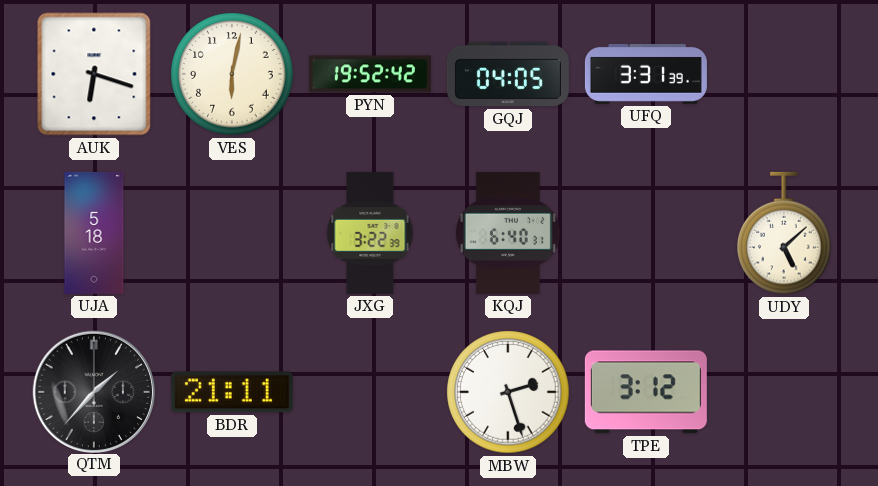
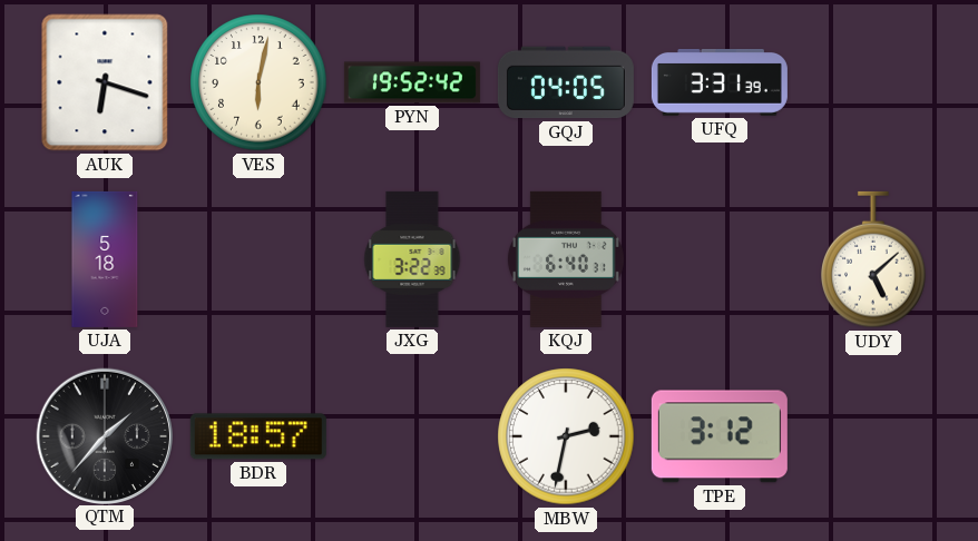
BDR: 21:11 -> 18:57
MBW: 2:27 -> 2:32
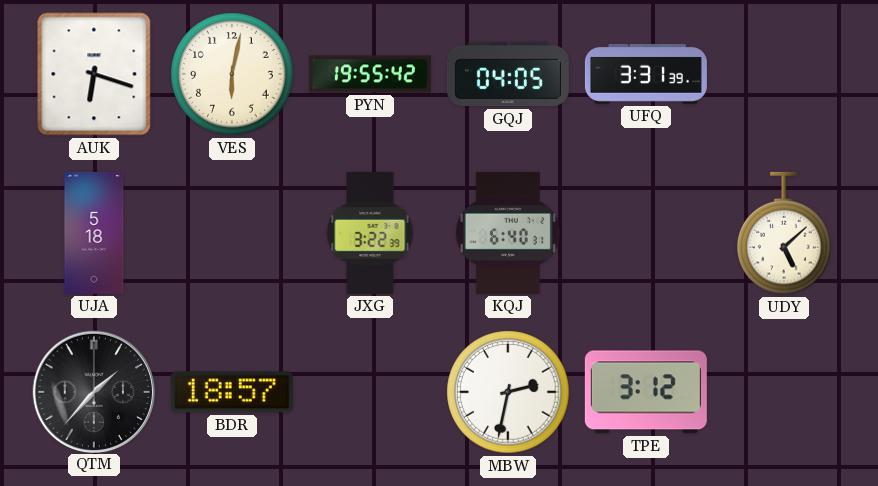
PYN: 19:52 -> 19:55
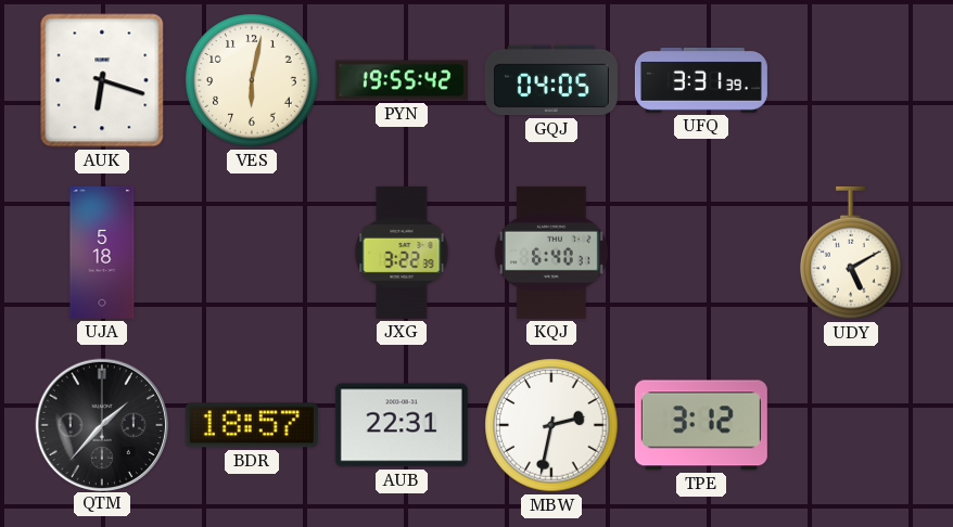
UDY: 5:08 -> 5:10
AUB: none -> 22:31
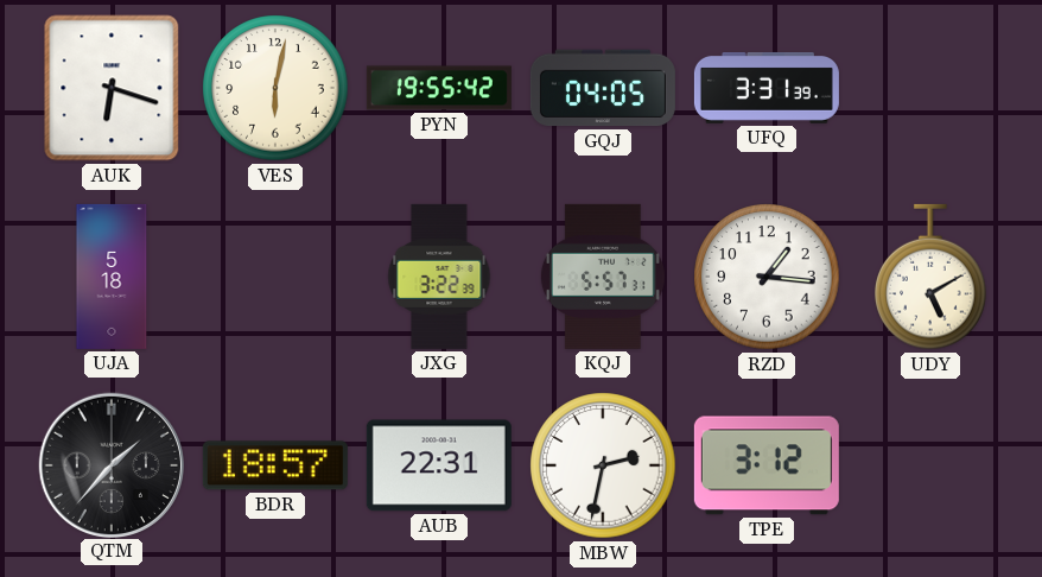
KQJ: 6:40 -> 5:57
RZD: none -> 1:16
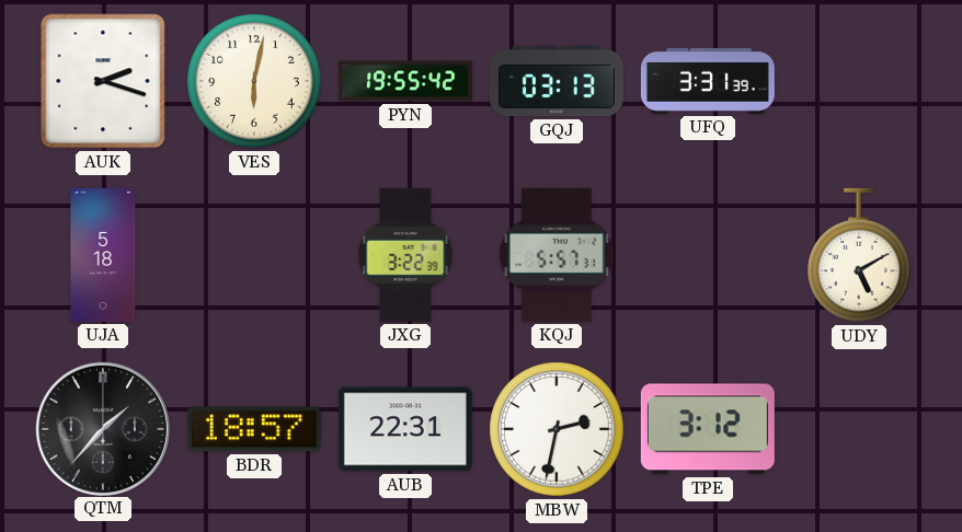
AUK: 6:18 -> 2:18
GQJ: 04:05 -> 03:13
RZD: 1:16 -> none
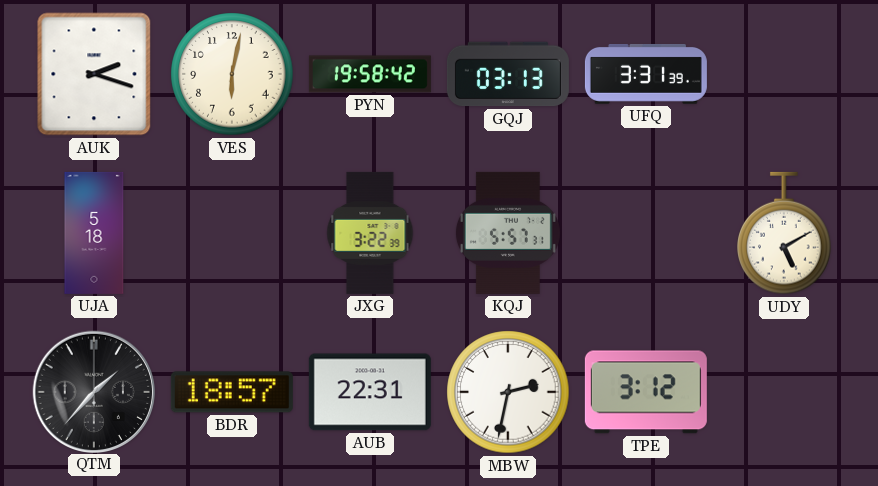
PYN: 19:55 -> 19:58
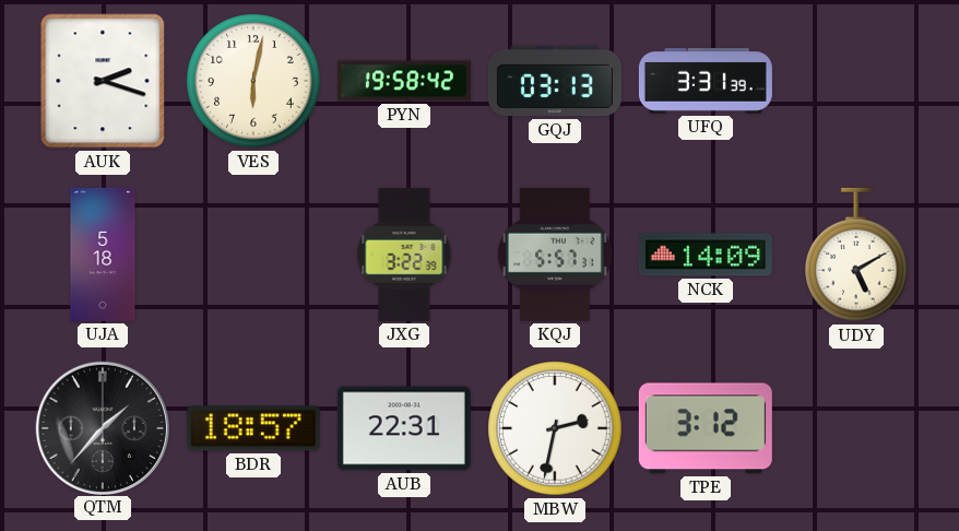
NCK: none -> 14:09
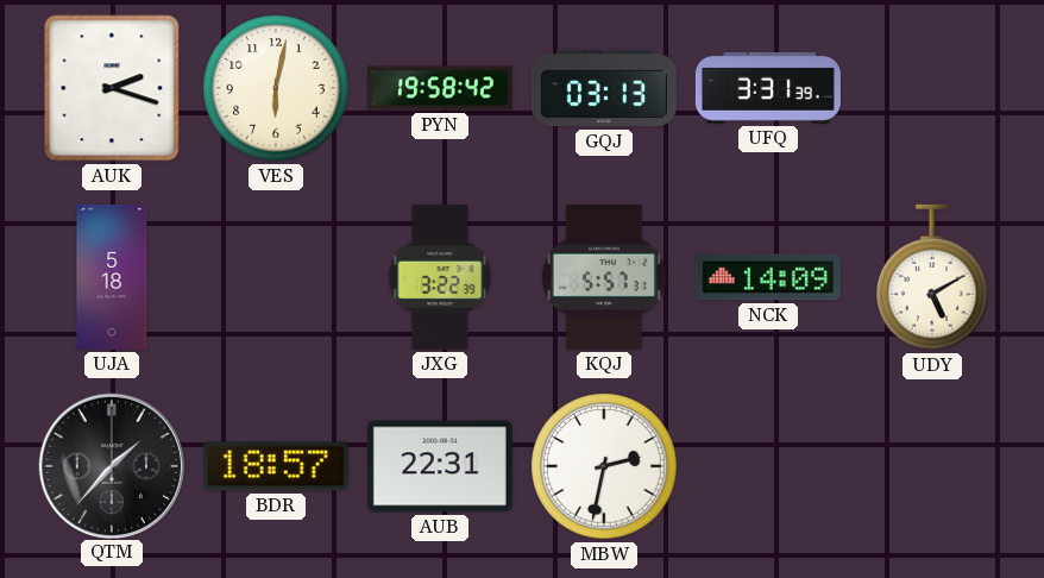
TPE: 3:12 -> none
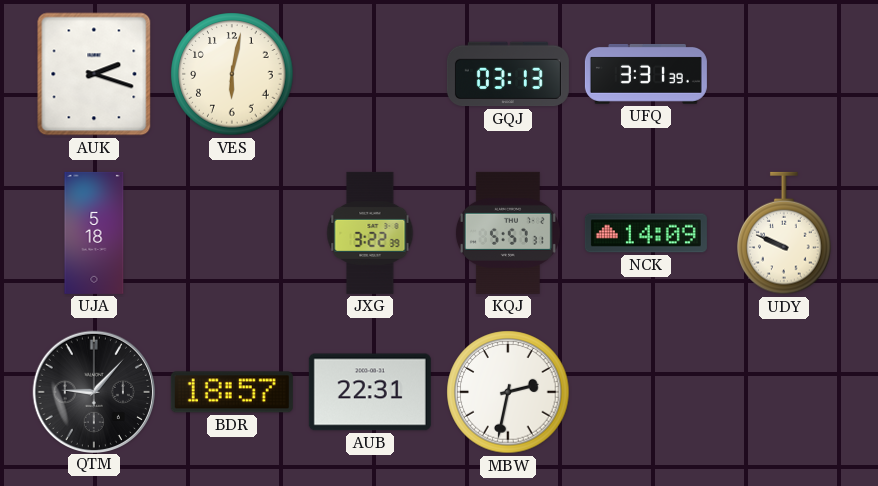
PYN: 19:58 -> none
UDY: 5:10 -> 9:49
QTM: 1:37 -> 9:07
